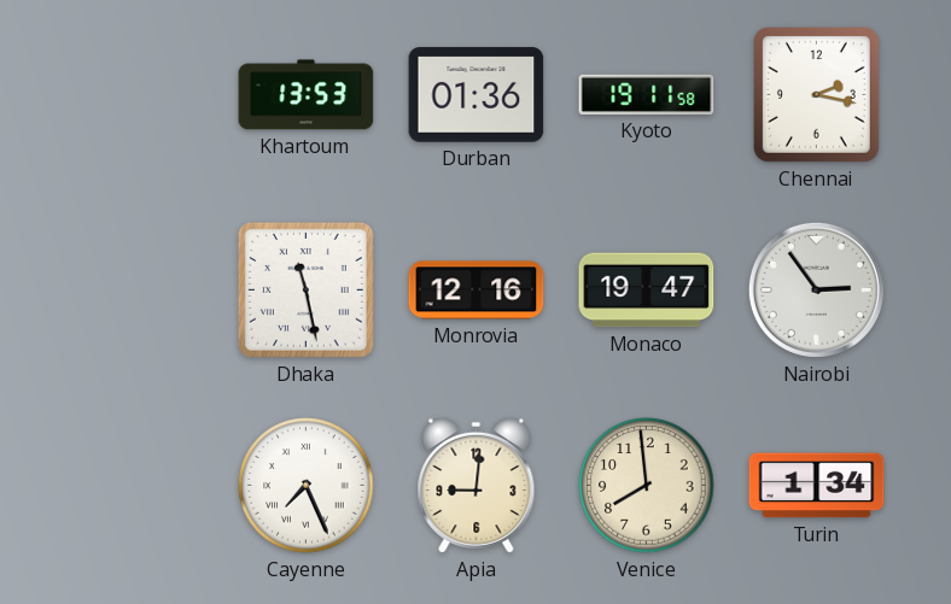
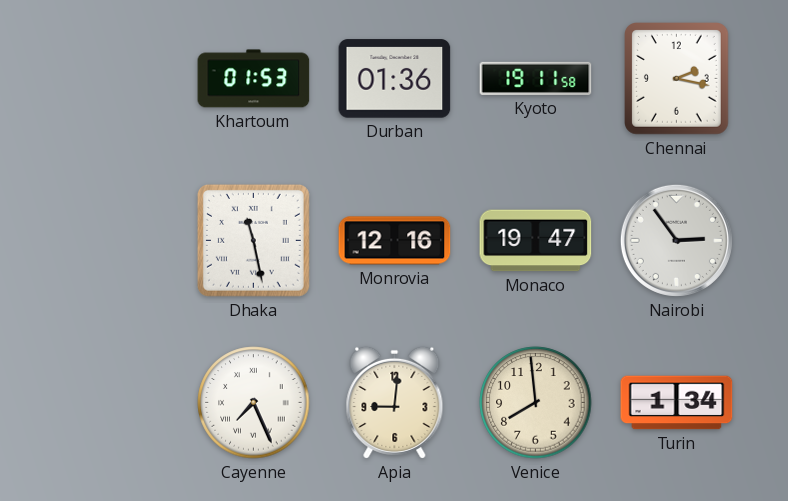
Khartoum: 13:53 -> 01:53
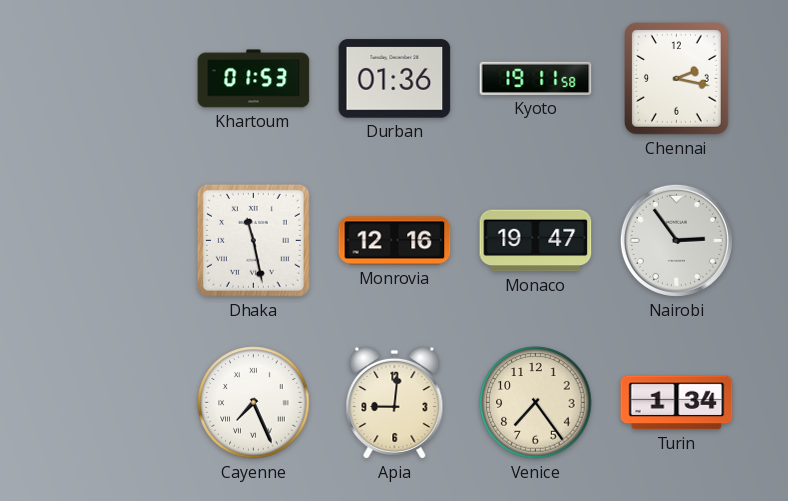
Venice: 7:59 -> 7:24
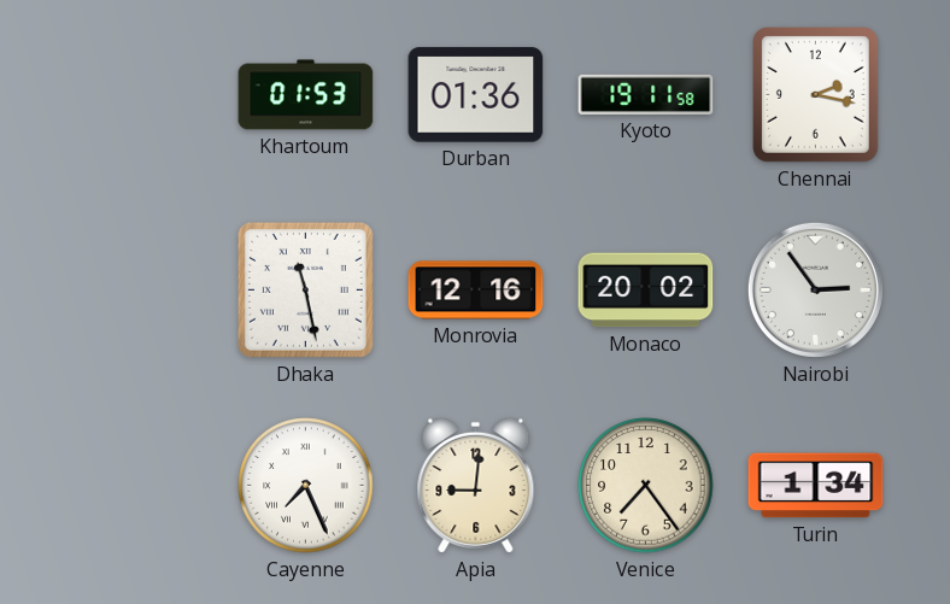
Monaco: 19:47 -> 20:02
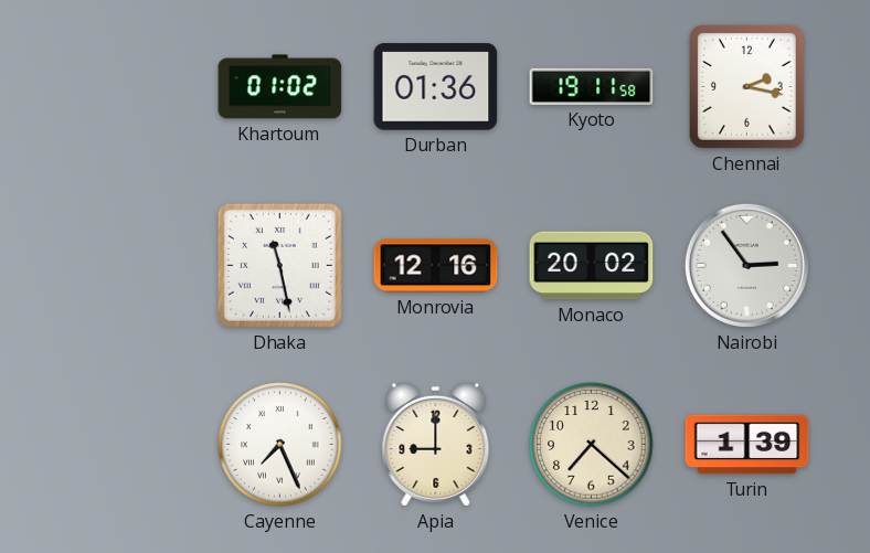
Khartoum: 01:53 -> 01:02
Apia: 9:01 -> 9:00
Venice: 7:24 -> 7:22
Turin: 1:34 -> 1:39
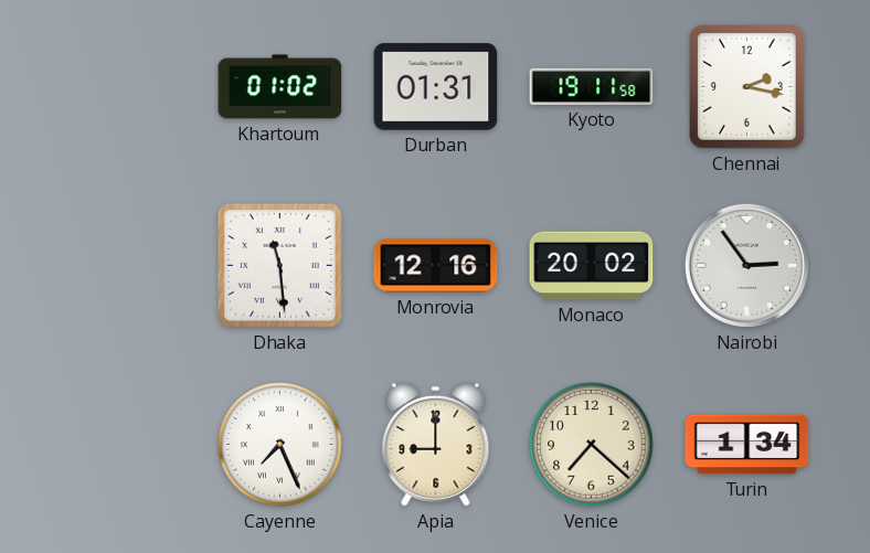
Durban: 01:36 -> 01:31
Dhaka: 11:28 -> 11:29
Turin: 1:39 -> 1:34
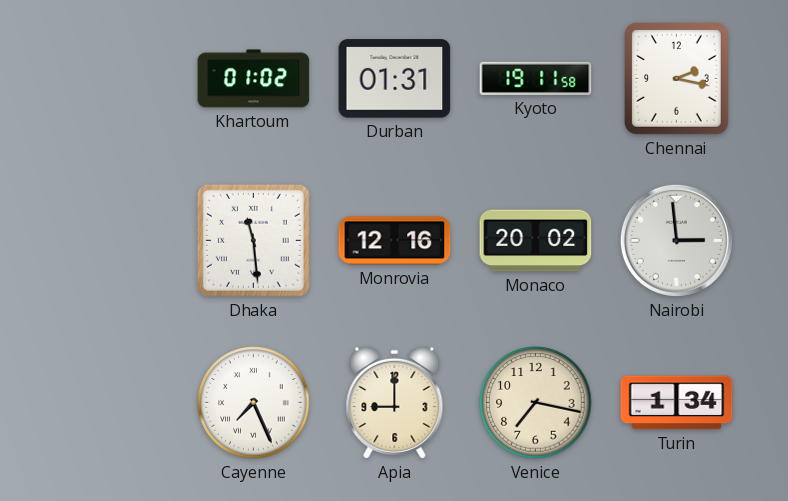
Nairobi: 2:54 -> 2:59
Venice: 7:22 -> 7:17
